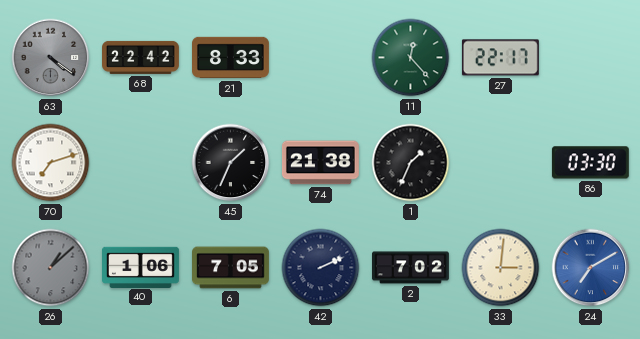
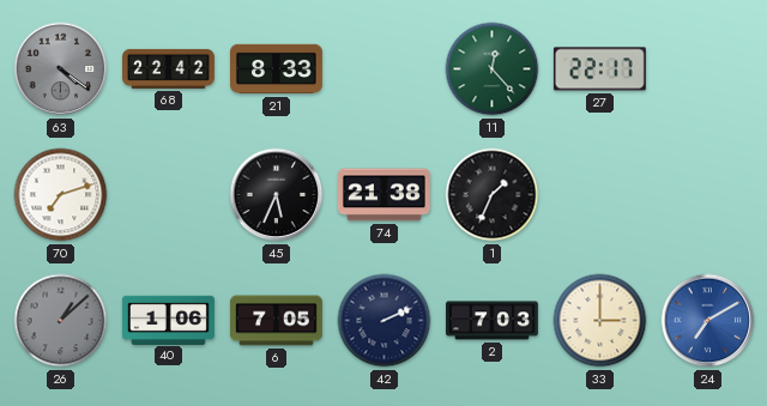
45: 1:34 -> 5:34
86: 03:30 -> none
2: 7:02 -> 7:03
33: 3:01 -> 3:00
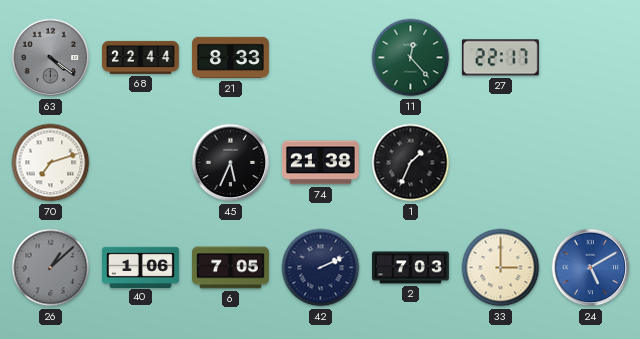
68: 22:42 -> 22:44
24: 7:10 -> 5:10
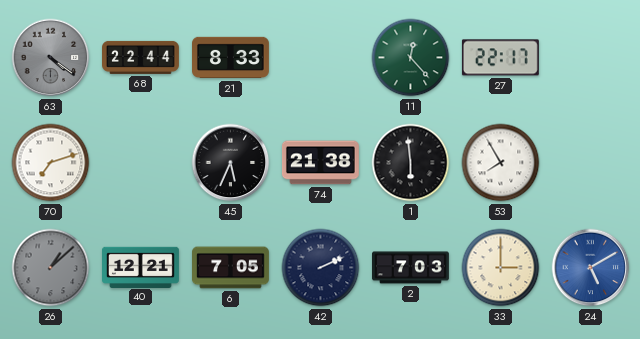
1: 1:34 -> 5:59
53: none -> 7:55
40: 1:06 -> 12:21
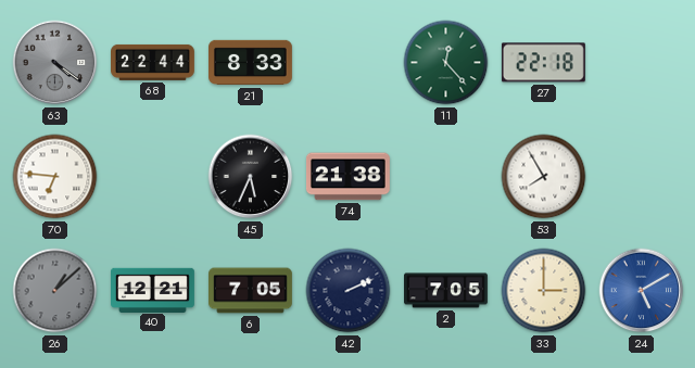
27: 22:17 -> 22:18
70: 7:12 -> 6:46
1: 5:59 -> none
2: 7:03 -> 7:05
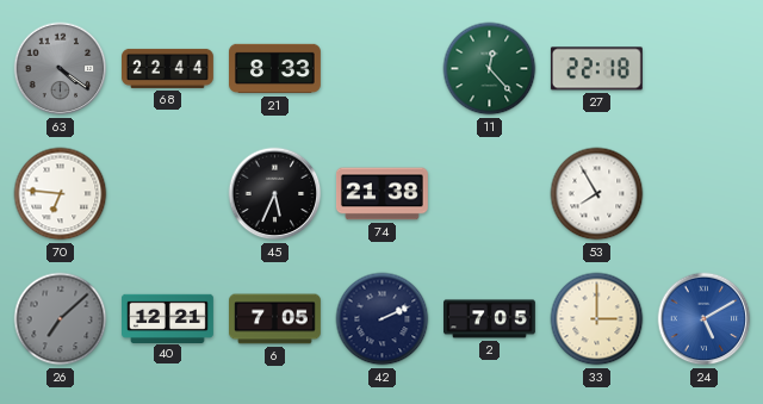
26: 1:08 -> 7:08
